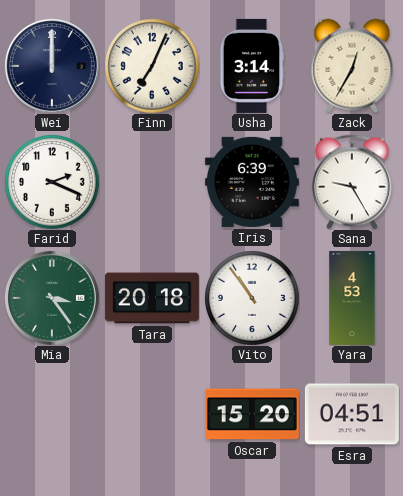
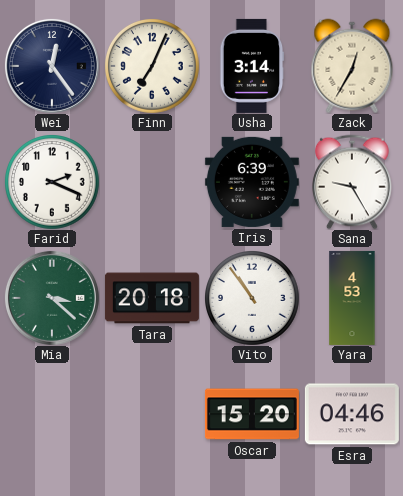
Wei: 12:00 -> 12:24
Mia: 3:24 -> 3:22
Esra: 04:51 -> 04:46
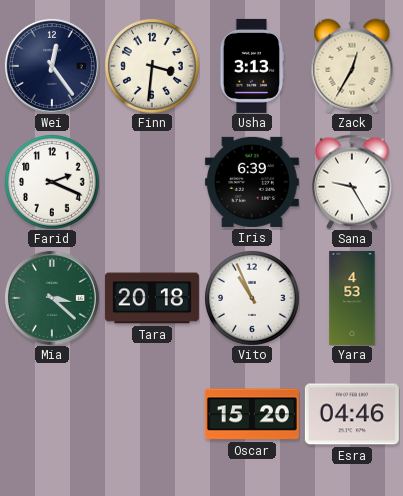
Finn: 7:04 -> 3:31
Usha: 3:14 -> 3:13
Vito: 10:54 -> 10:56
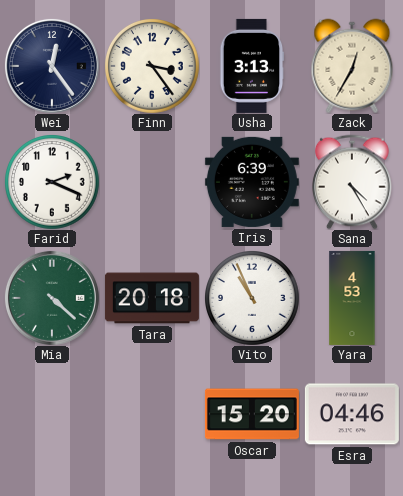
Finn: 3:31 -> 3:24
Sana: 9:25 -> 4:25
Mia: 3:22 -> 4:22
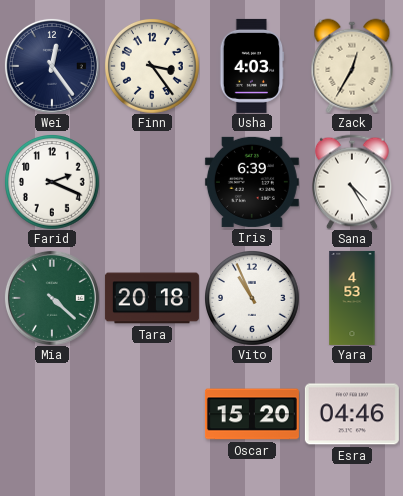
Usha: 3:13 -> 4:03
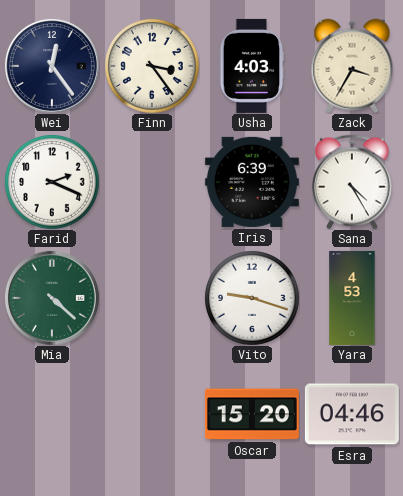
Zack: 12:35 -> 3:35
Tara: 20:18 -> none
Vito: 10:56 -> 9:18
